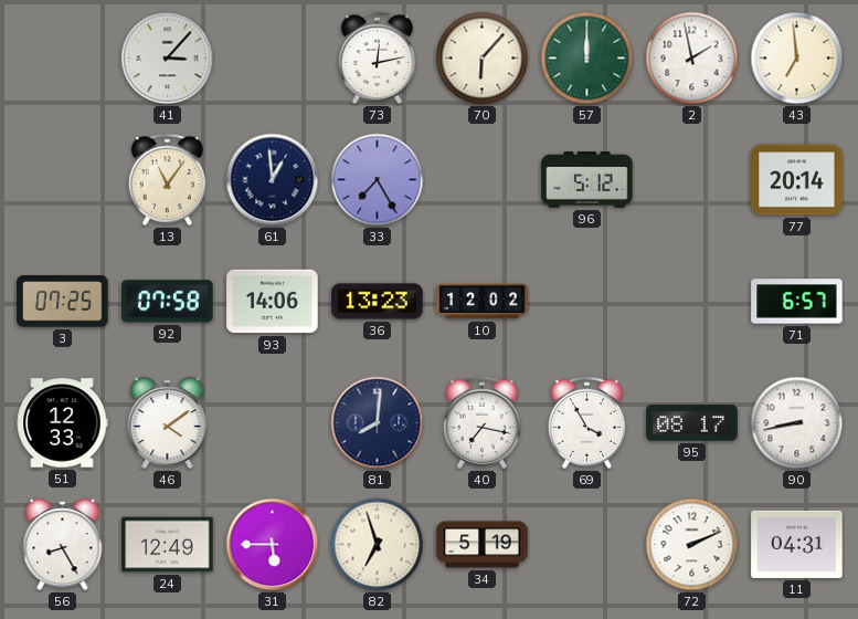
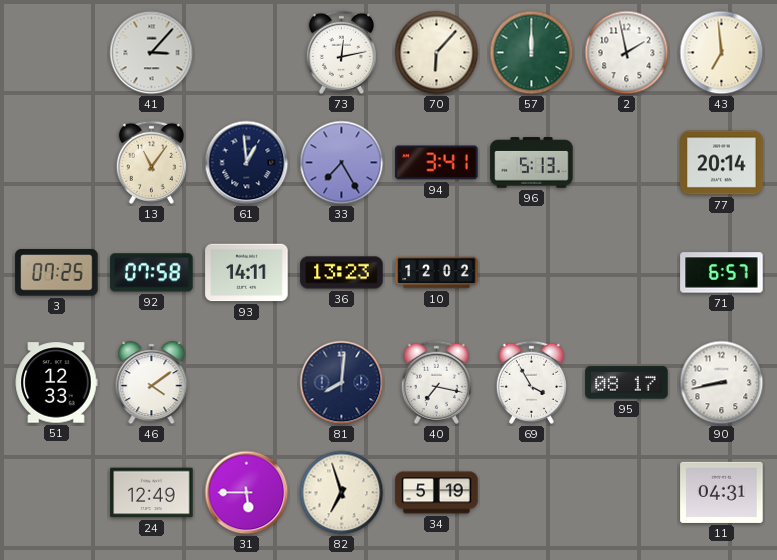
94: none -> 3:41
96: 5:12 -> 5:13
93: 14:06 -> 14:11
56: 8:25 -> none
72: 2:11 -> none
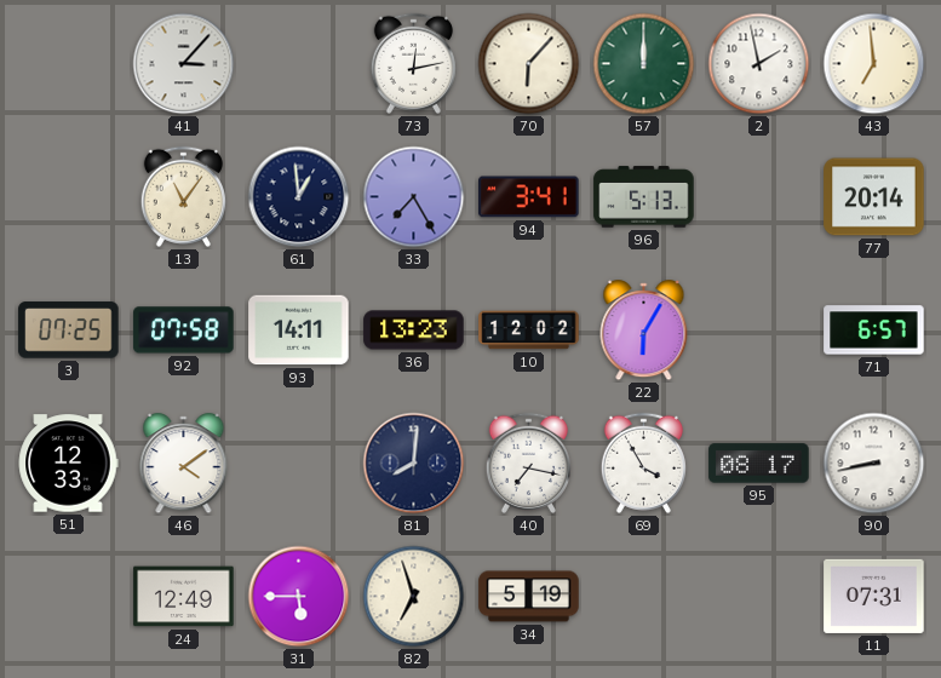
22: none -> 6:05
11: 04:31 -> 07:31
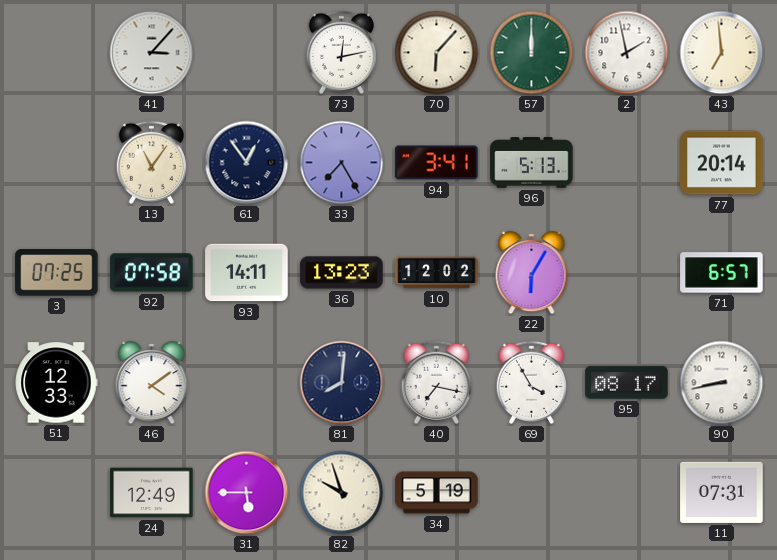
61: 12:59 -> 12:54
82: 6:57 -> 9:57
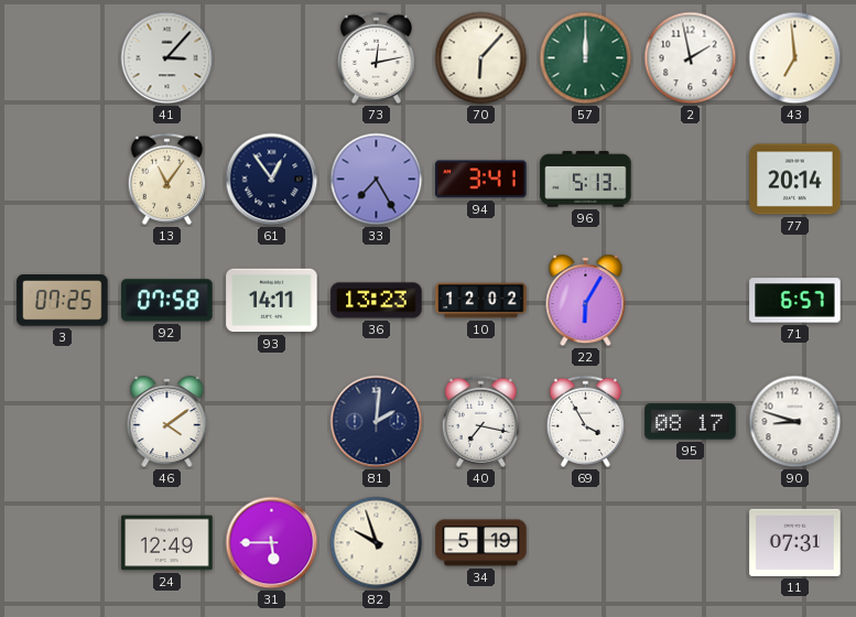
51: 12:33 -> none
81: 8:01 -> 2:01
90: 8:43 -> 8:48
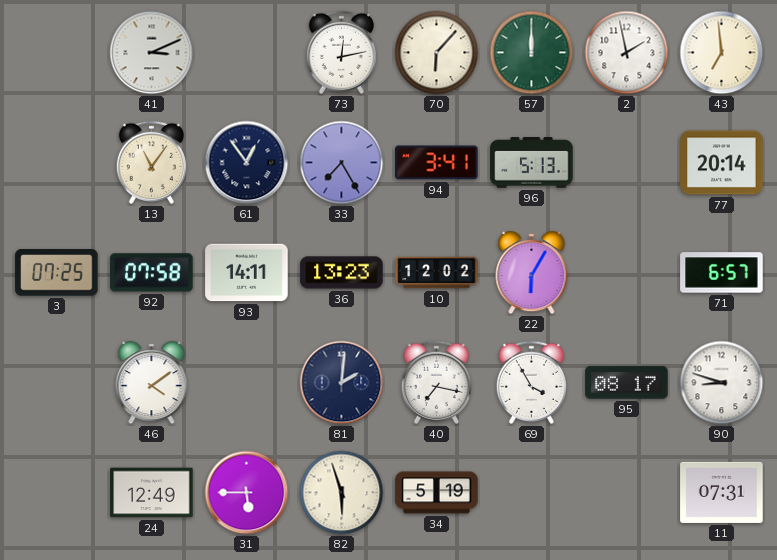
41: 3:07 -> 3:11
82: 9:57 -> 5:57
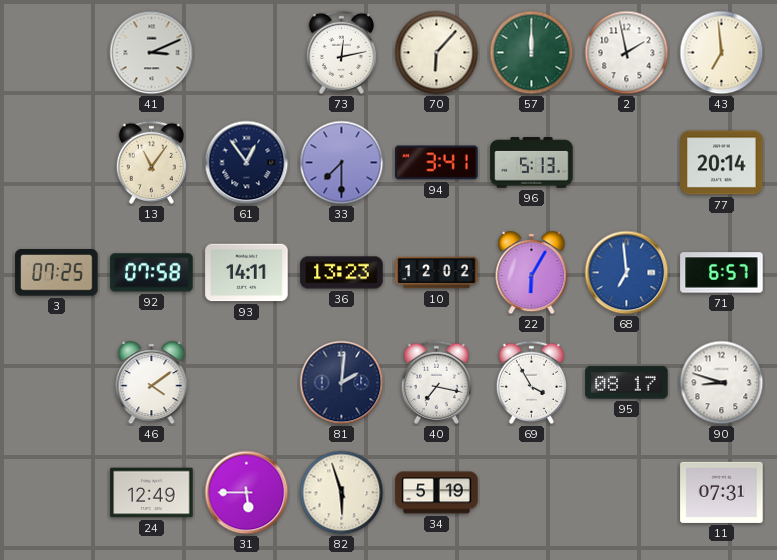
33: 7:25 -> 7:30
68: none -> 6:59
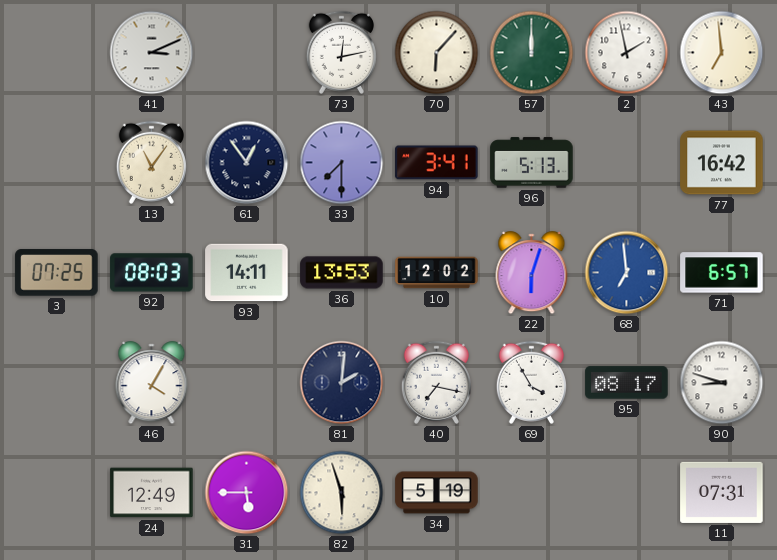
77: 20:14 -> 16:42
92: 07:58 -> 08:03
36: 13:23 -> 13:53
22: 6:05 -> 6:03
46: 4:09 -> 4:05
